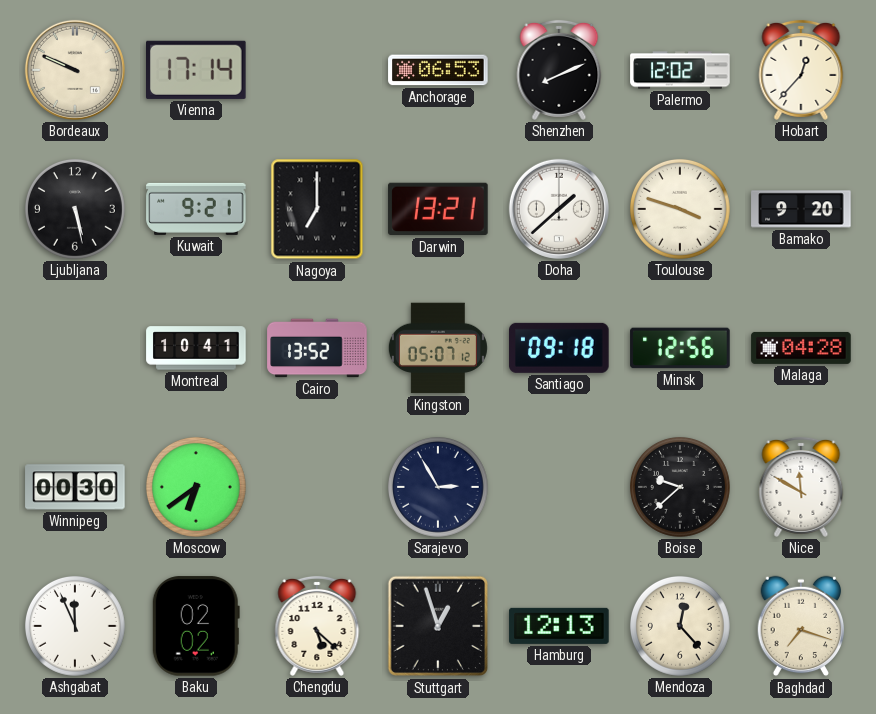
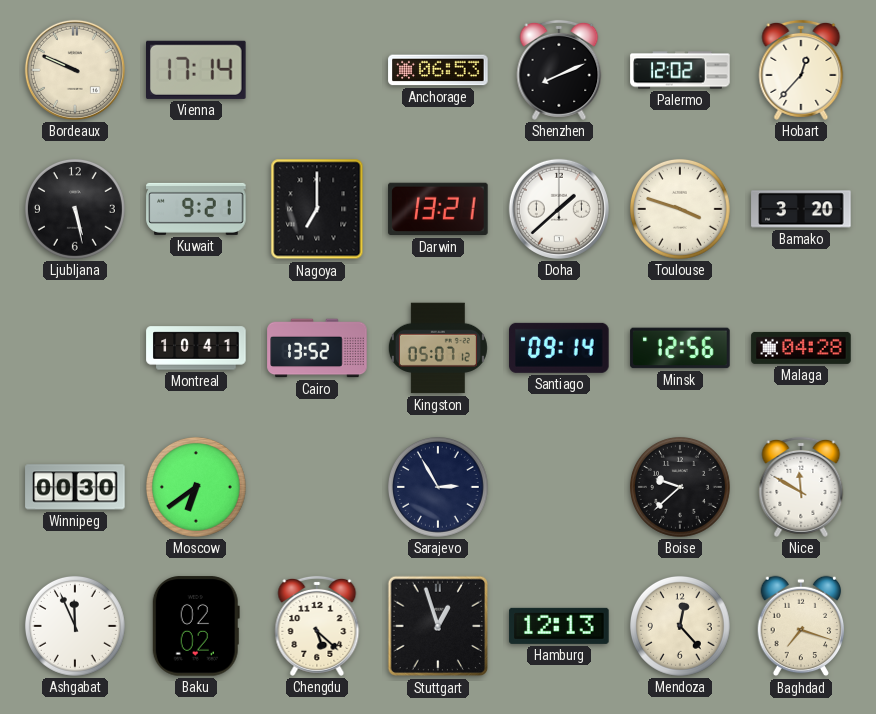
Bamako: 9:20 -> 3:20
Santiago: 09:18 -> 09:14
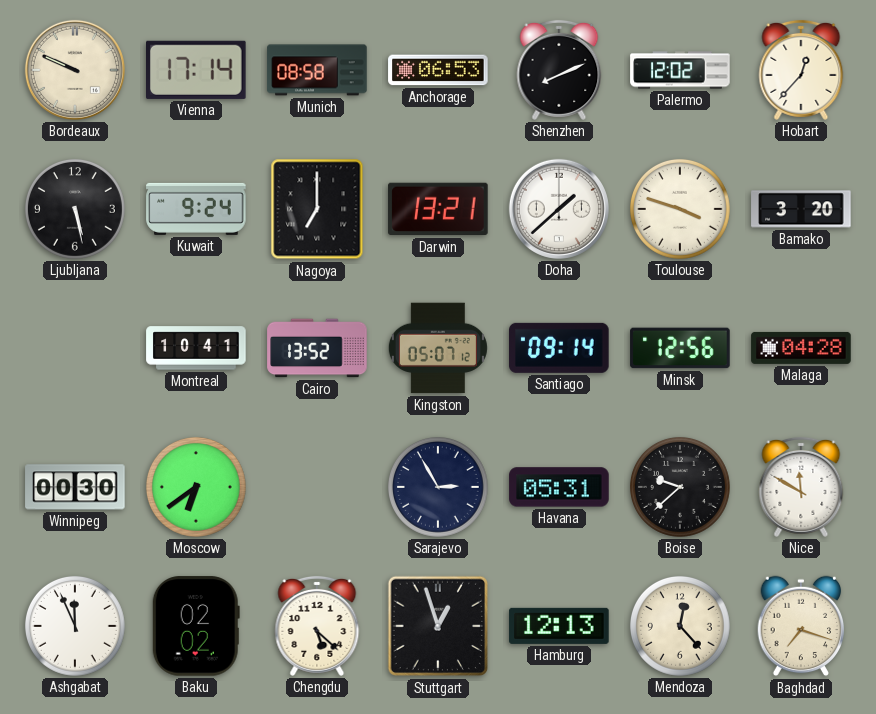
Munich: none -> 08:58
Kuwait: 9:21 -> 9:24
Havana: none -> 05:31
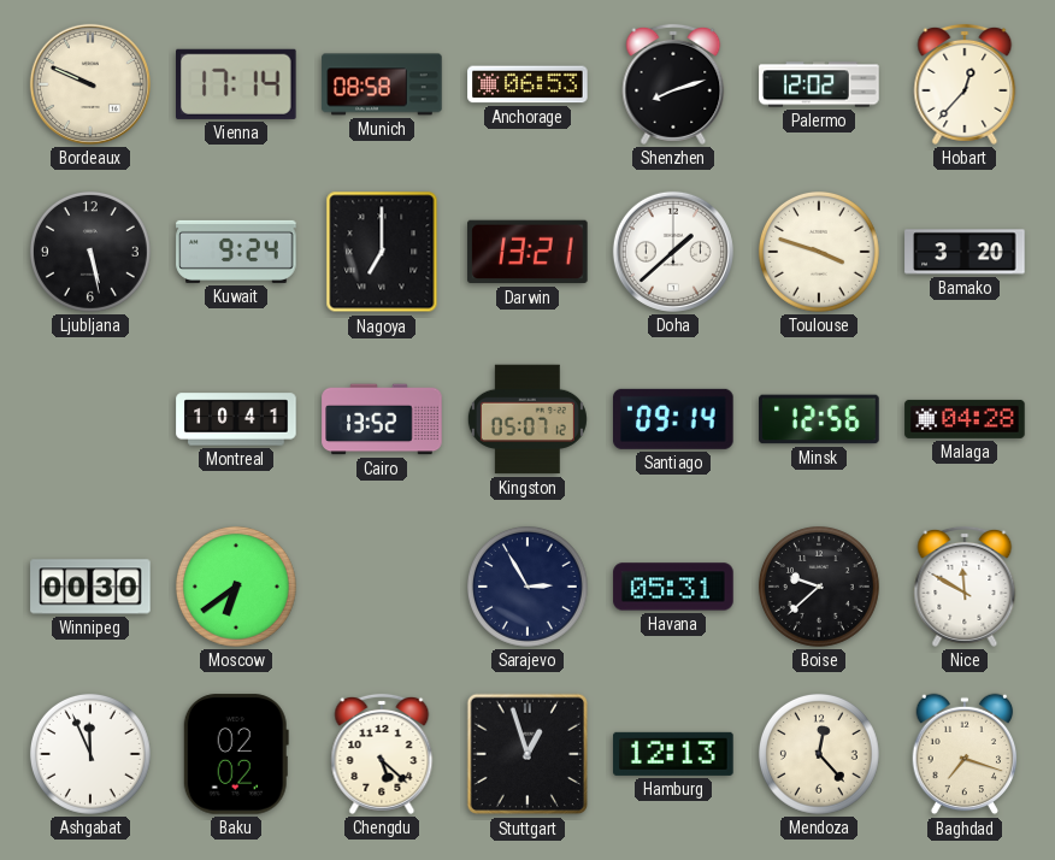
Shenzhen: 8:11 -> 8:12
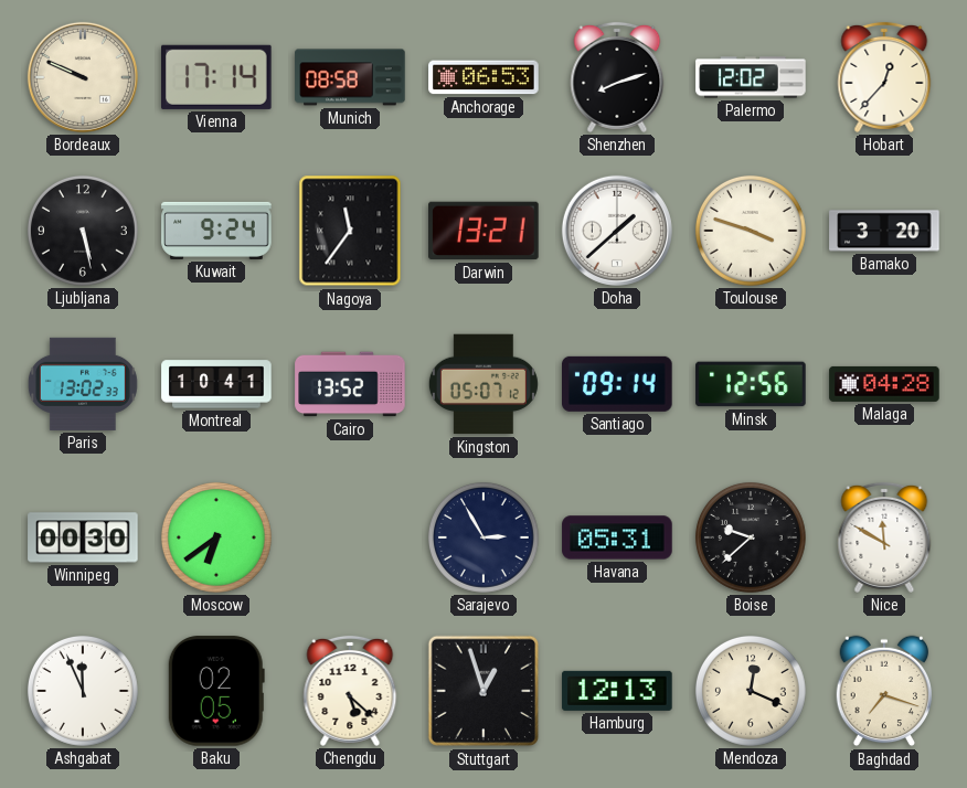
Nagoya: 7:00 -> 11:36
Paris: none -> 13:02
Baku: 02:02 -> 02:05
Mendoza: 12:23 -> 12:19
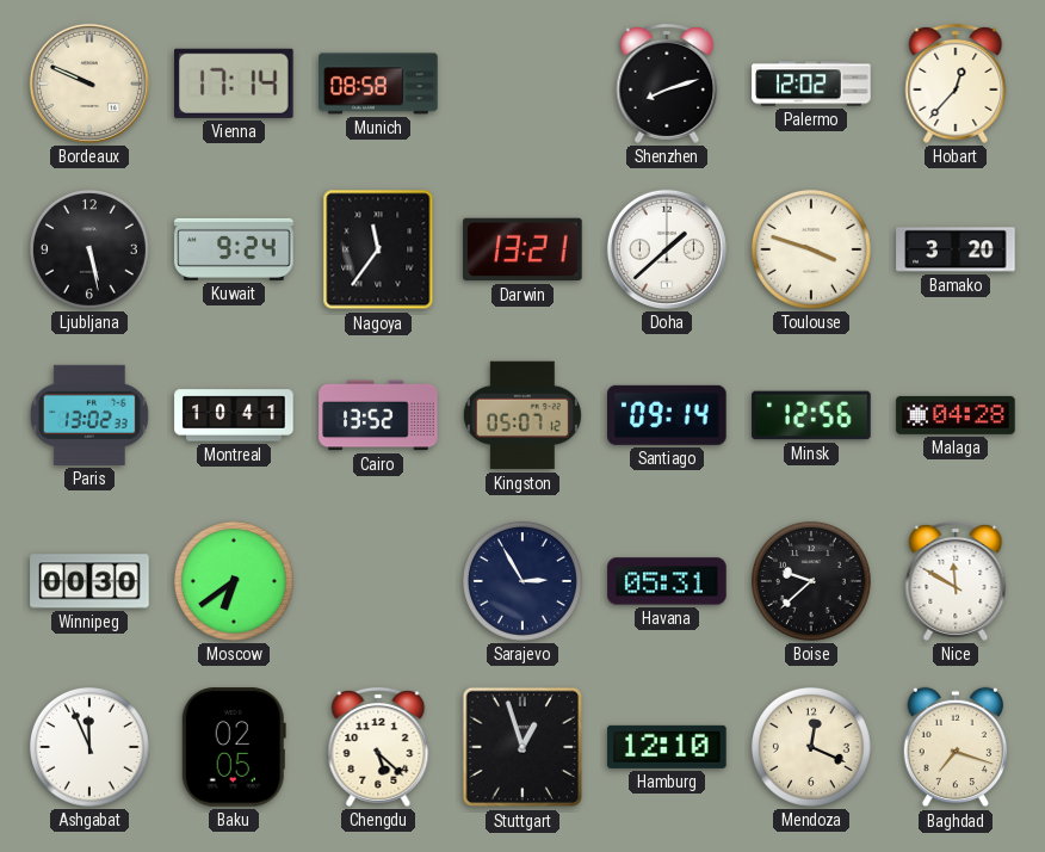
Anchorage: 06:53 -> none
Hamburg: 12:13 -> 12:10
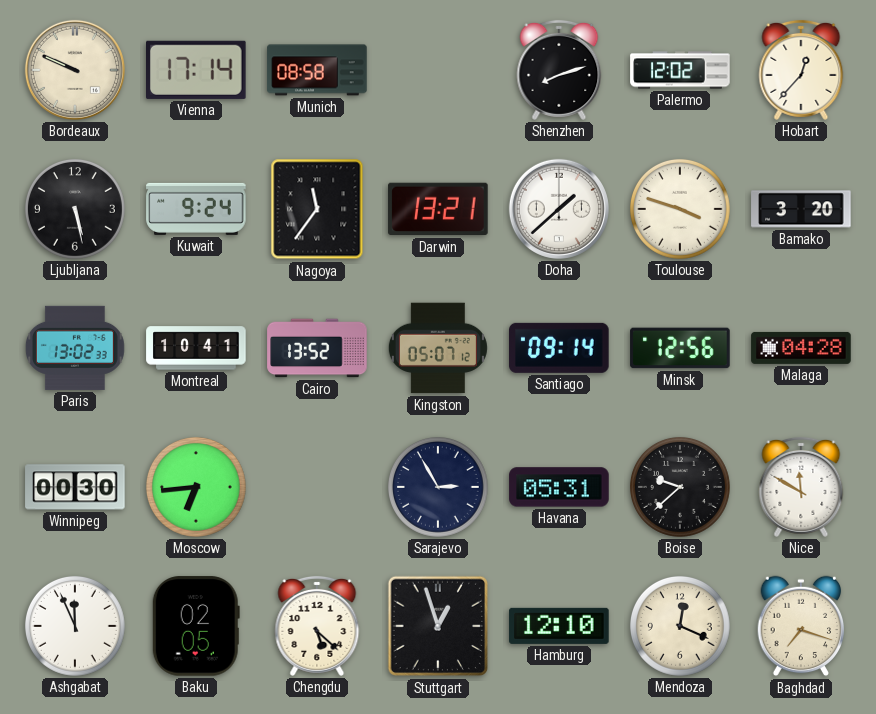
Moscow: 6:39 -> 6:44
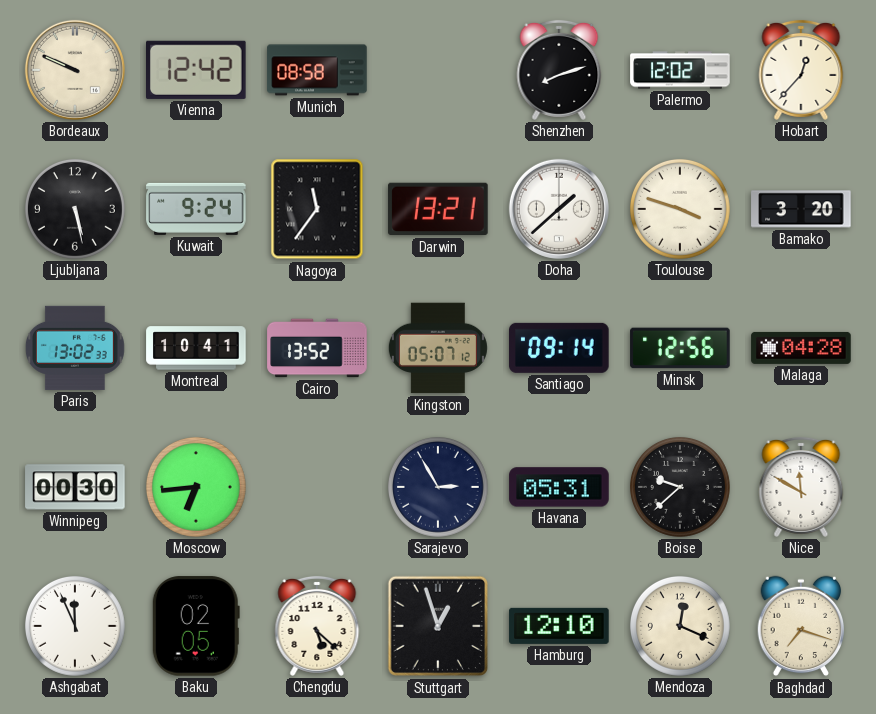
Vienna: 17:14 -> 12:42
